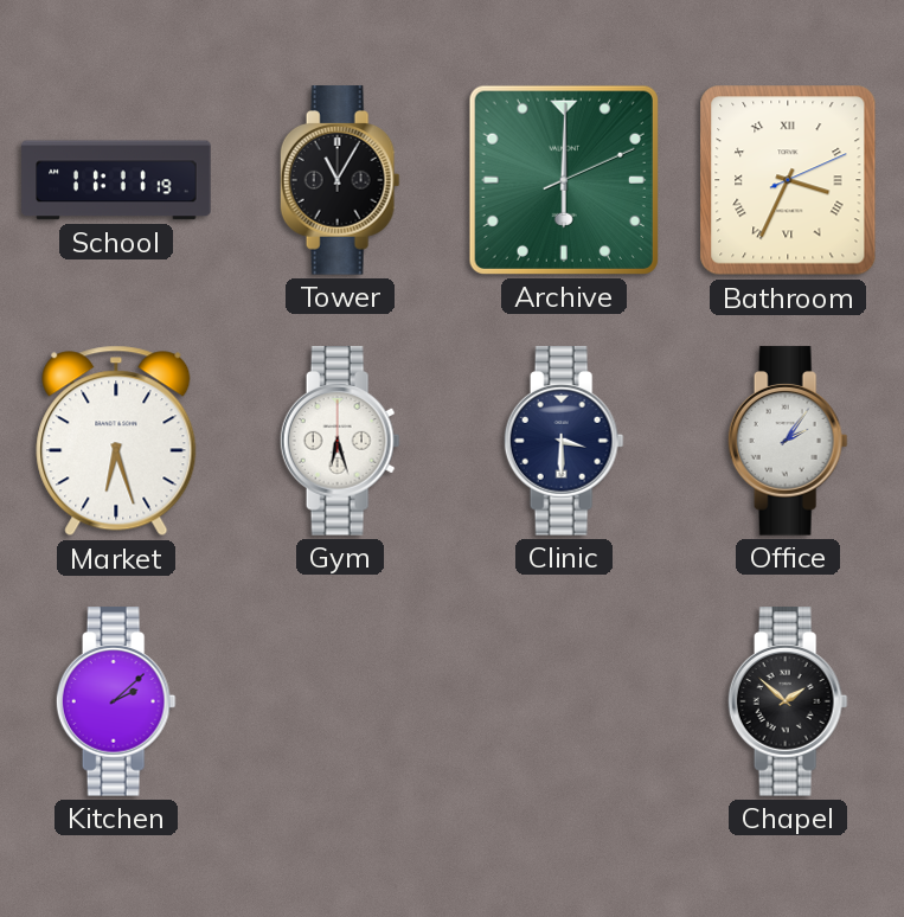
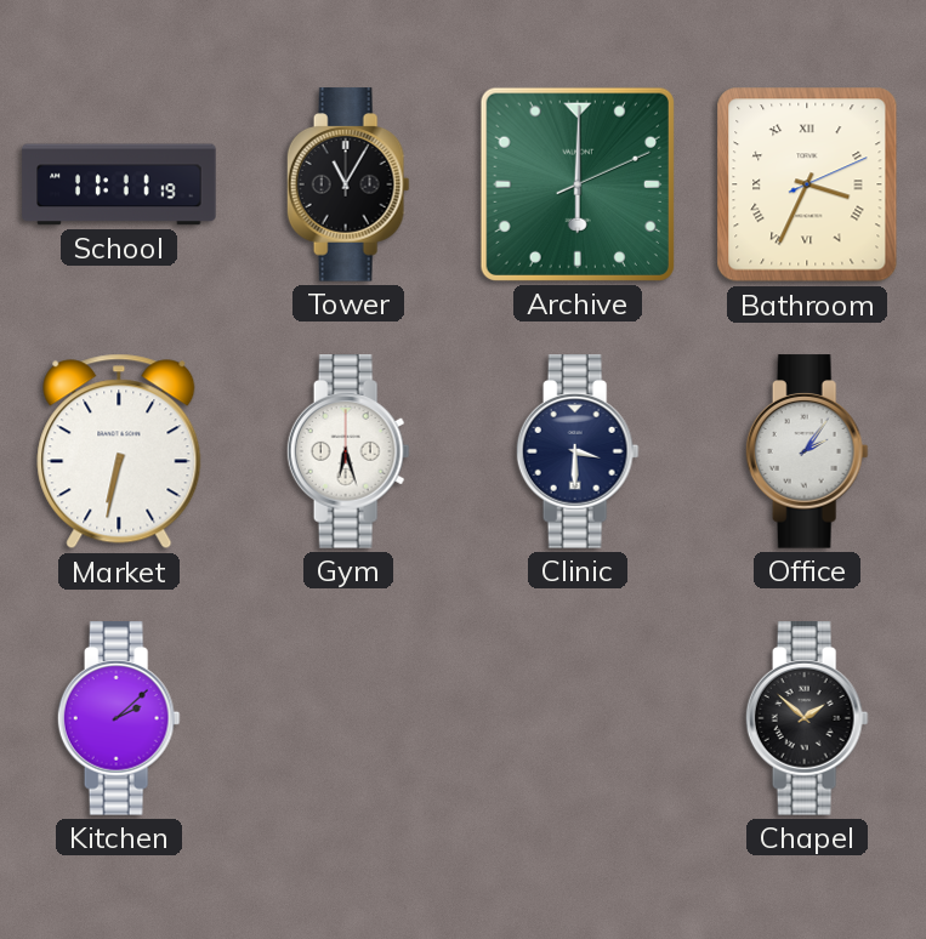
Market: 6:27 -> 6:32
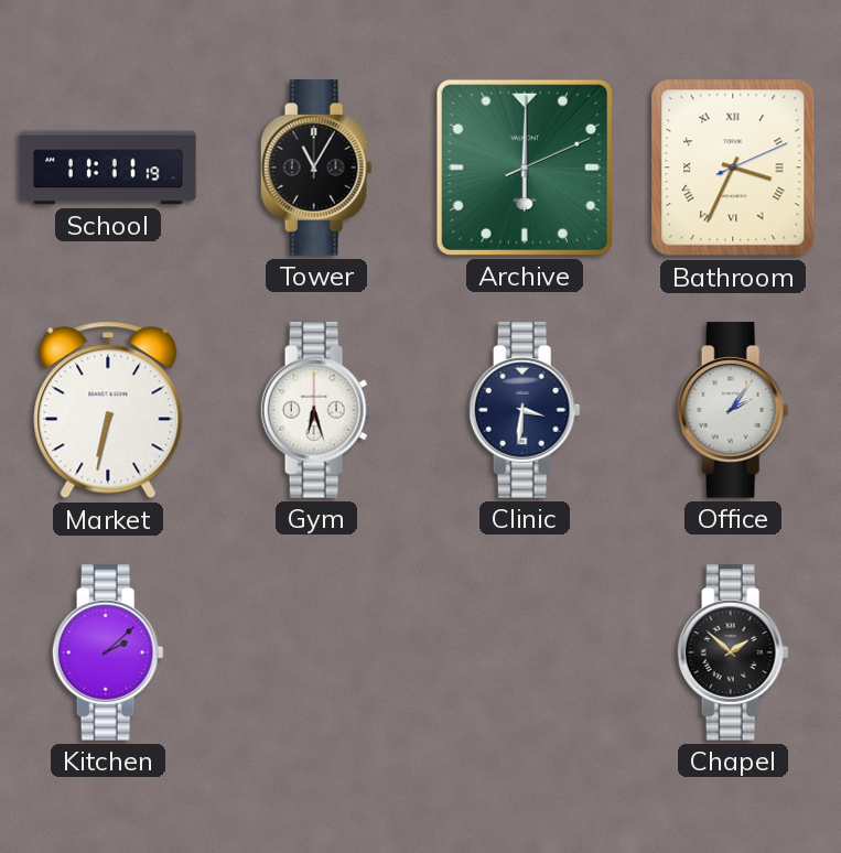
Clinic: 3:30 -> 3:31
